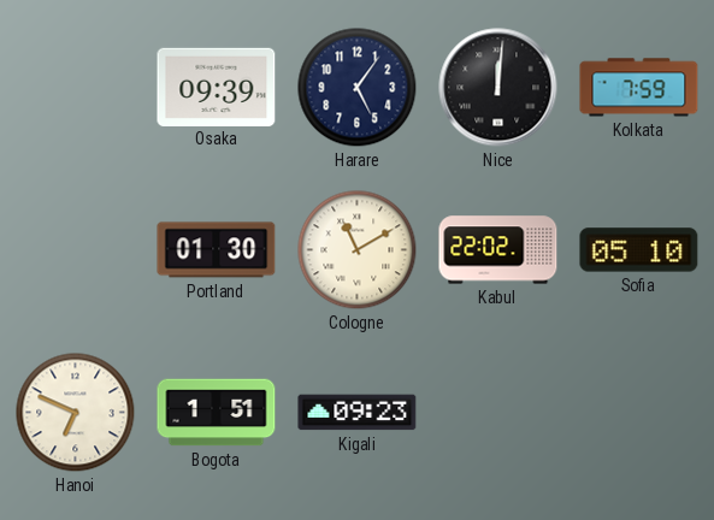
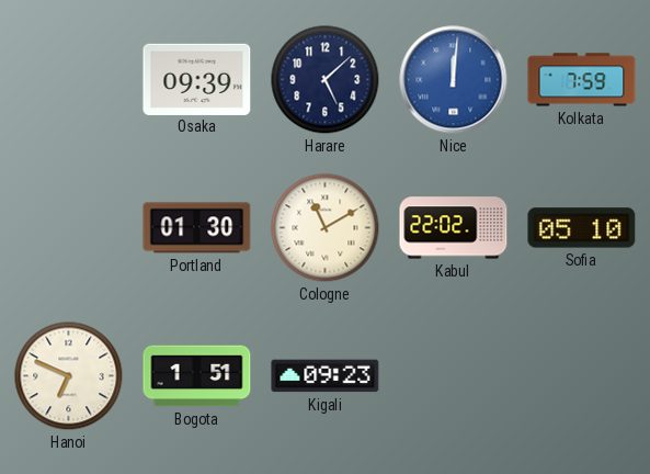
Harare: 5:06 -> 5:08
Nice dial: black -> blue
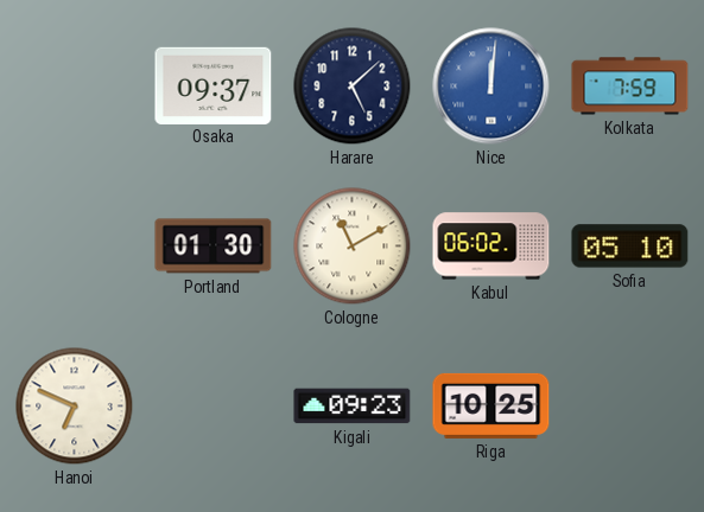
Osaka: 09:39 -> 09:37
Kabul: 22:02 -> 06:02
Bogota: 1:51 -> none
Riga: none -> 10:25
